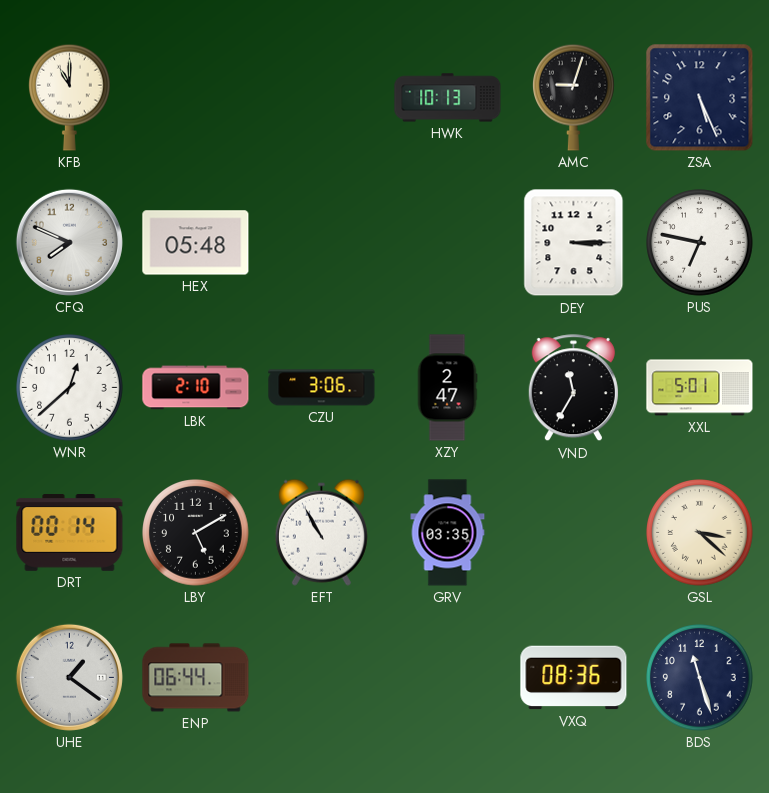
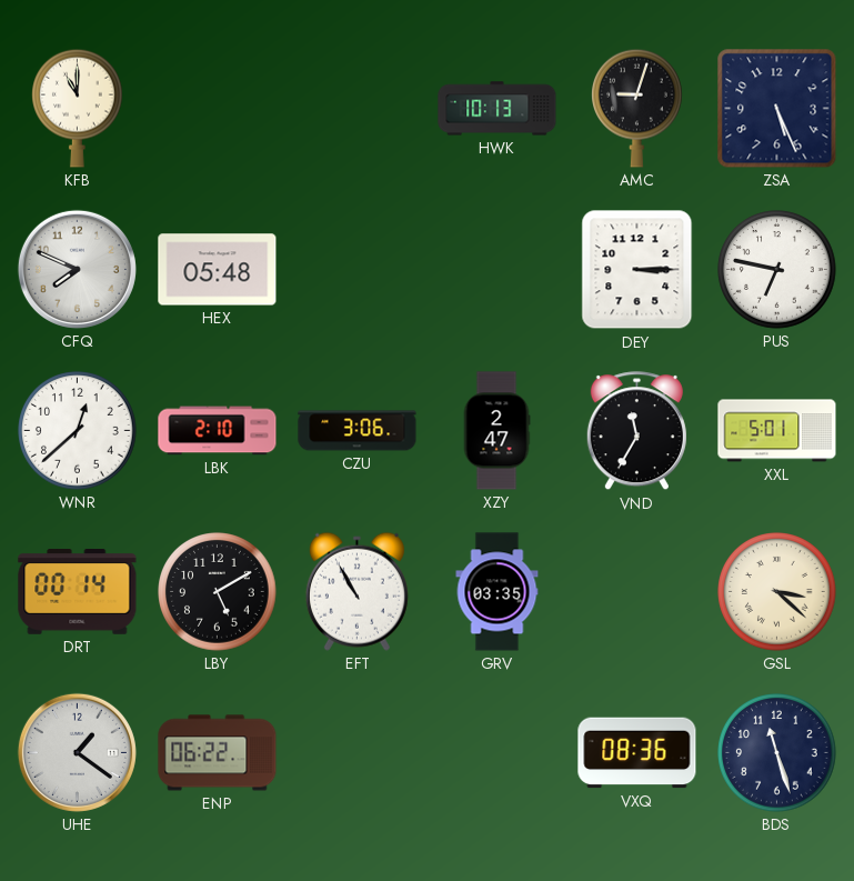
ENP: 06:44 -> 06:22
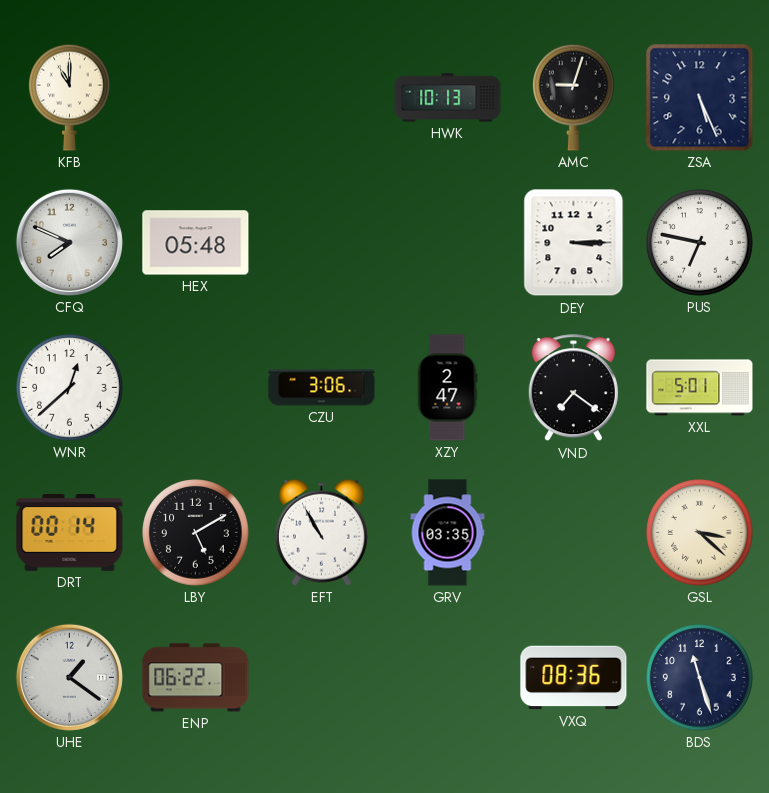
LBK: 2:10 -> none
VND: 11:35 -> 7:21
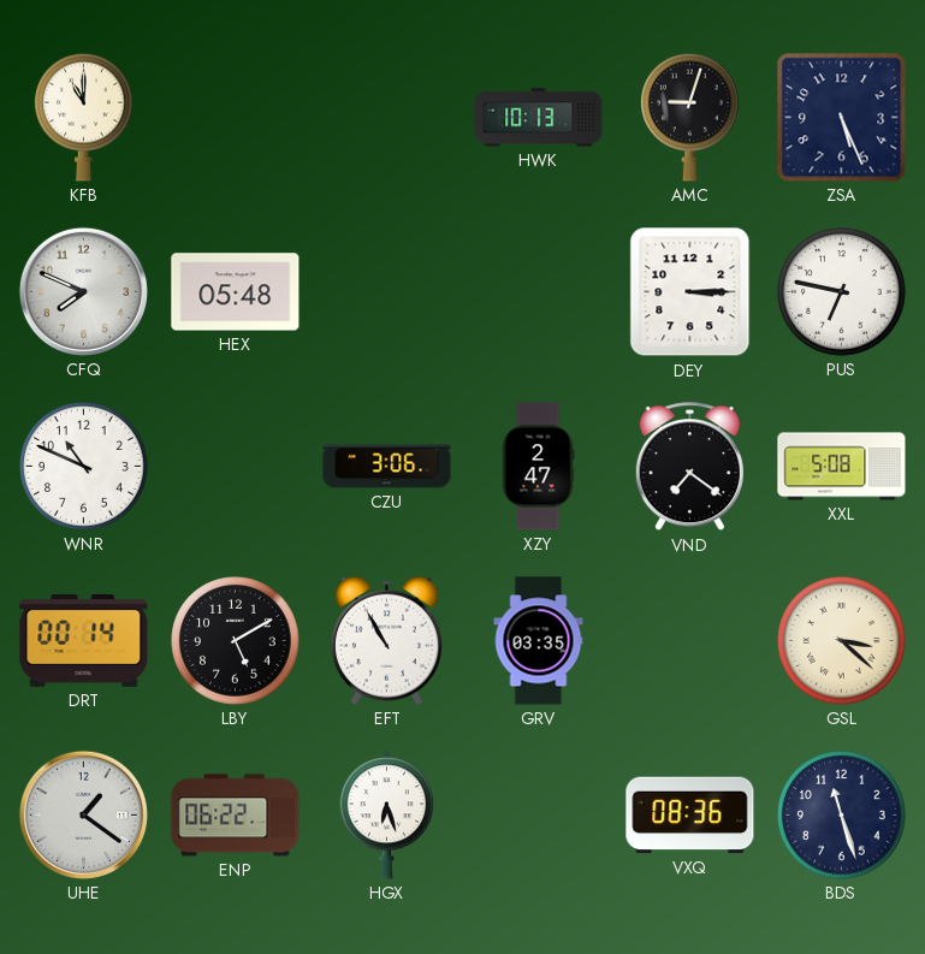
WNR: 12:38 -> 10:49
XXL: 5:01 -> 5:08
HGX: none -> 6:27
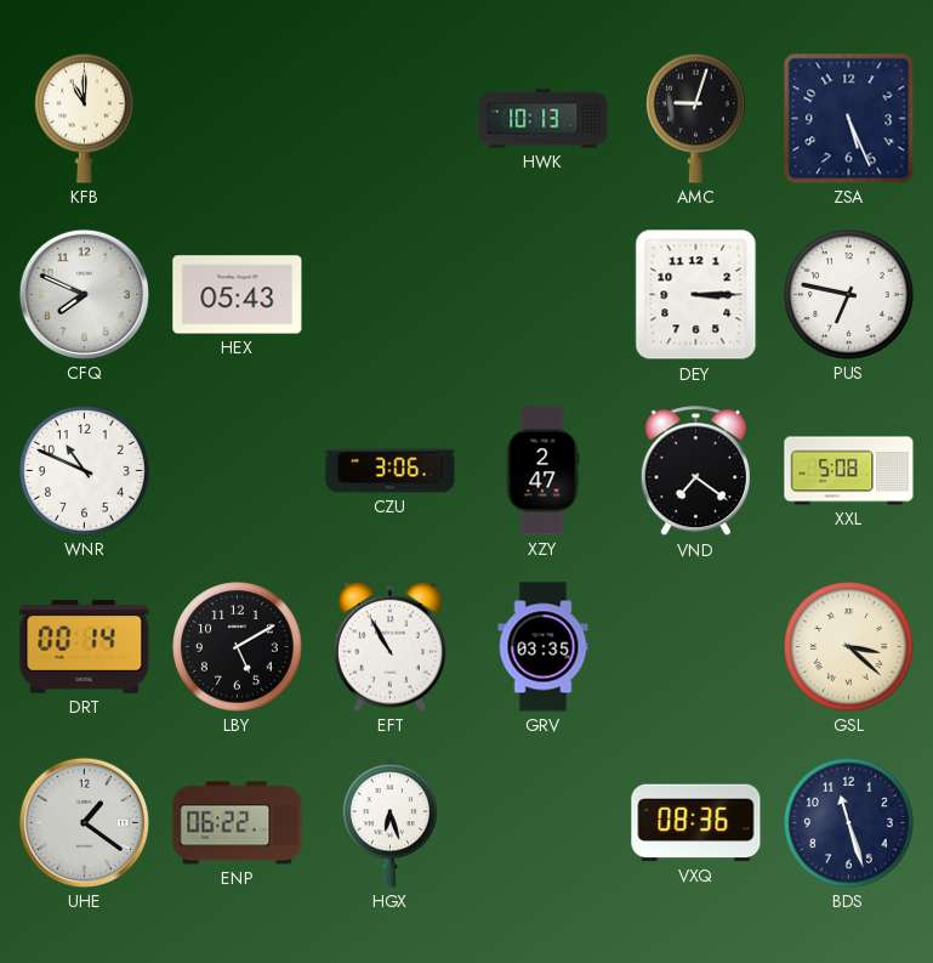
HEX: 05:48 -> 05:43
